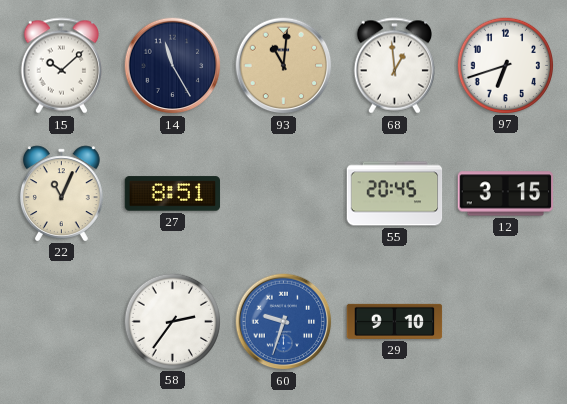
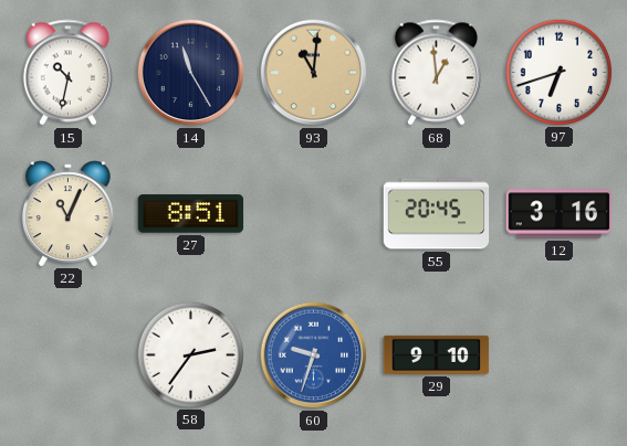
15: 10:08 -> 10:32
12: 3:15 -> 3:16
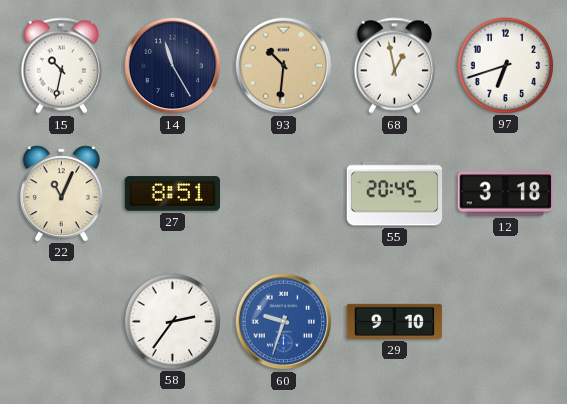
93: 11:01 -> 10:31
68: 12:59 -> 12:58
12: 3:16 -> 3:18
